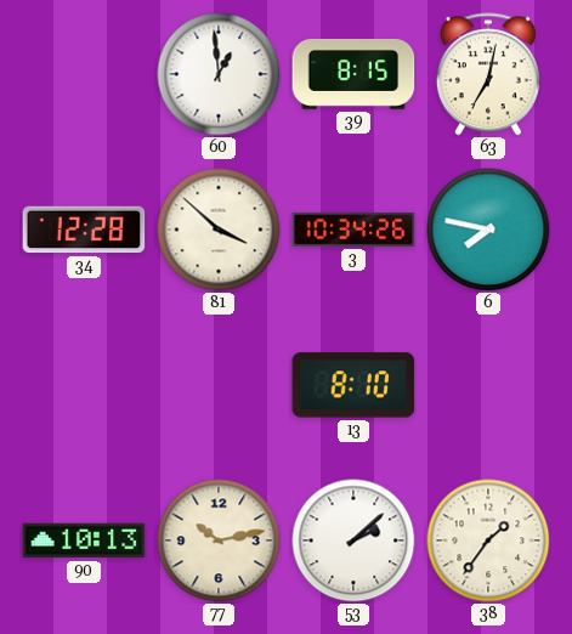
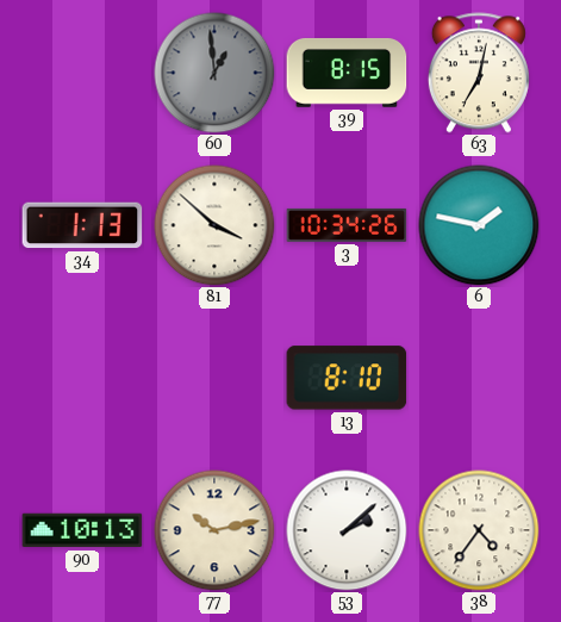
60 dial: white -> grey
34: 12:28 -> 1:13
6: 7:47 -> 1:47
38: 1:36 -> 4:36
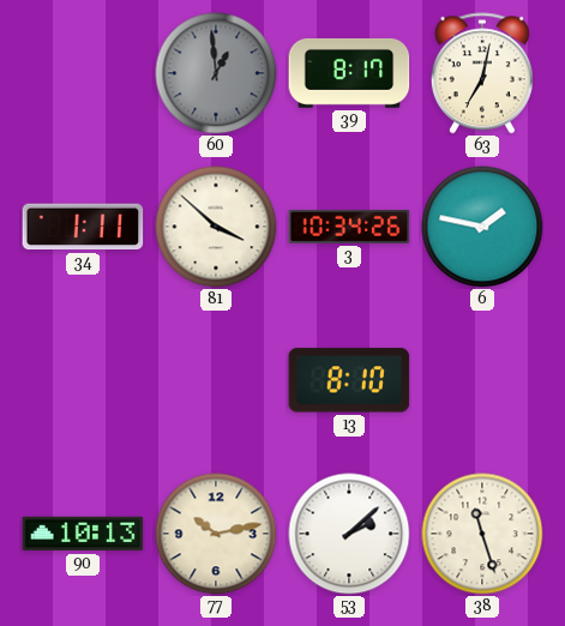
39: 8:15 -> 8:17
34: 1:13 -> 1:11
38: 4:36 -> 11:27
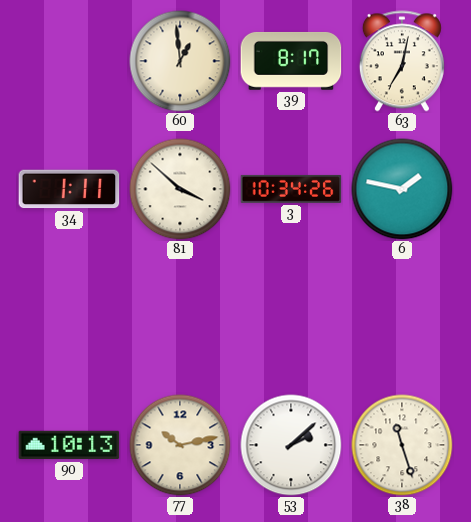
60 dial: grey -> cream
13: 8:10 -> none
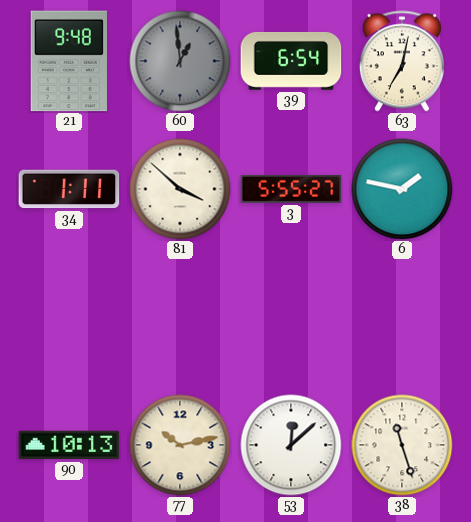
21: none -> 9:48
60 dial: cream -> grey
39: 8:17 -> 6:54
3: 10:34 -> 5:55
53: 2:08 -> 12:08
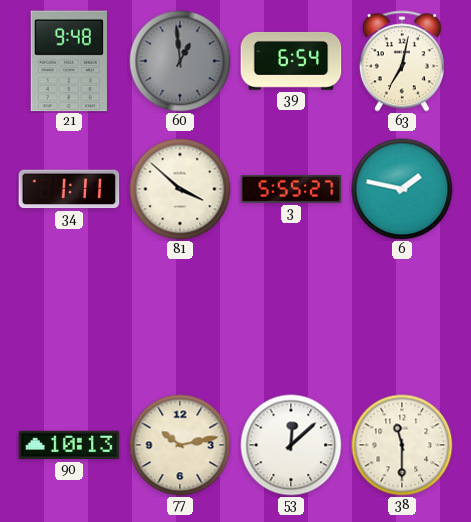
38: 11:27 -> 11:30
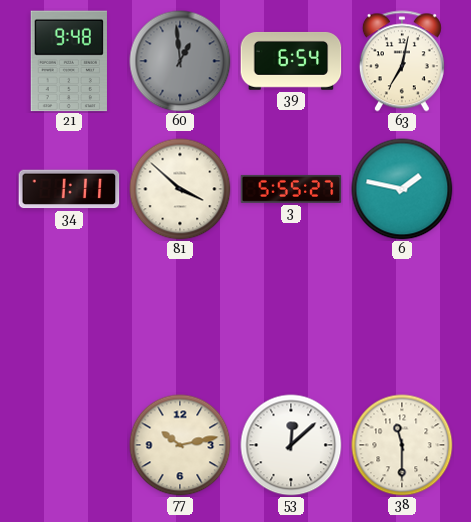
90: 10:13 -> none
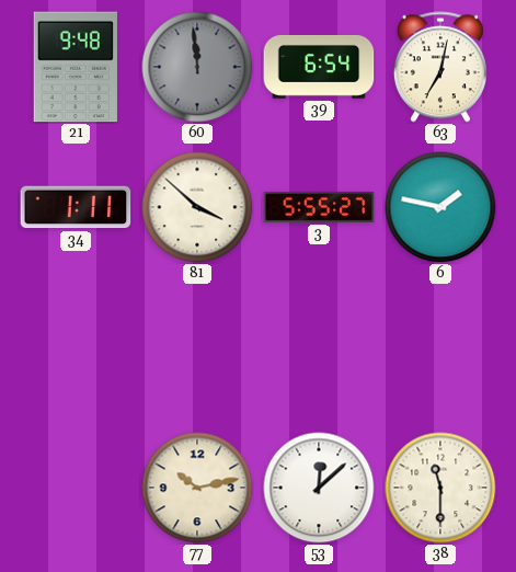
60: 12:59 -> 11:59
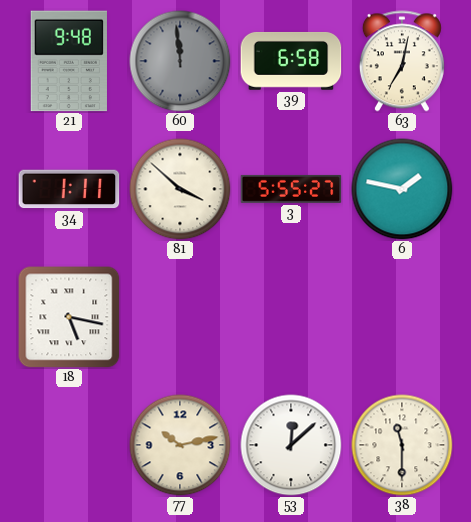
39: 6:54 -> 6:58
18: none -> 5:17
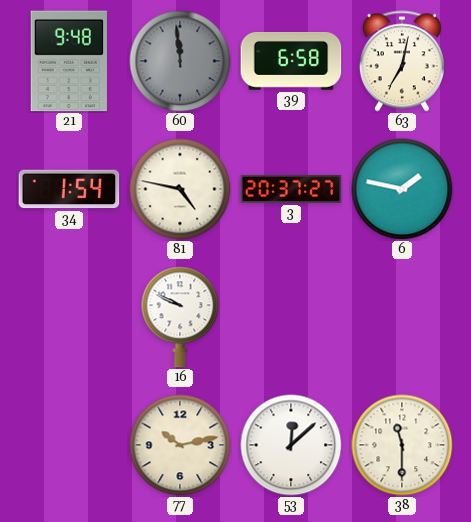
34: 1:11 -> 1:54
81: 3:52 -> 4:47
3: 5:55 -> 20:37
18: 5:17 -> none
16: none -> 9:49
